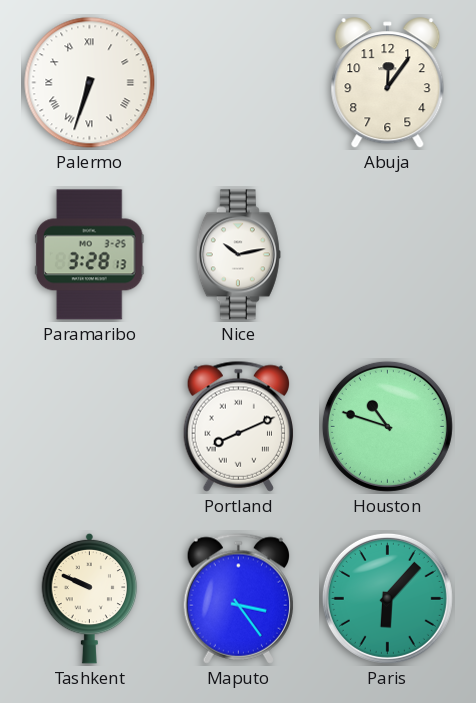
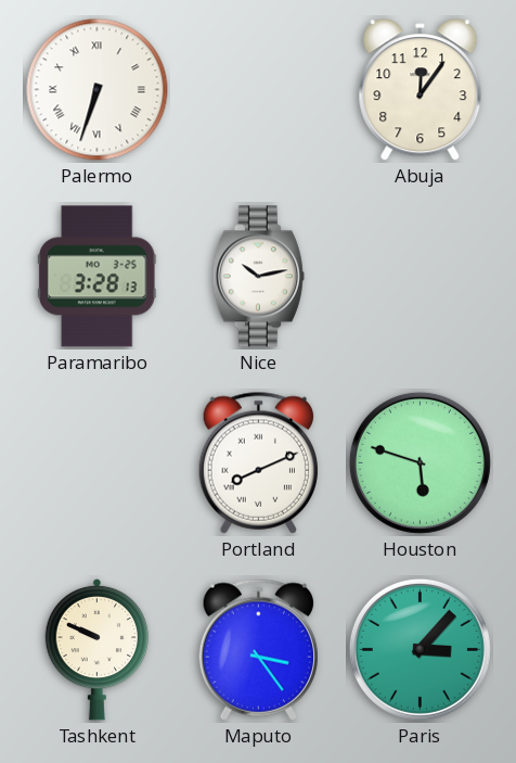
Houston: 10:48 -> 5:48
Paris: 6:07 -> 3:07
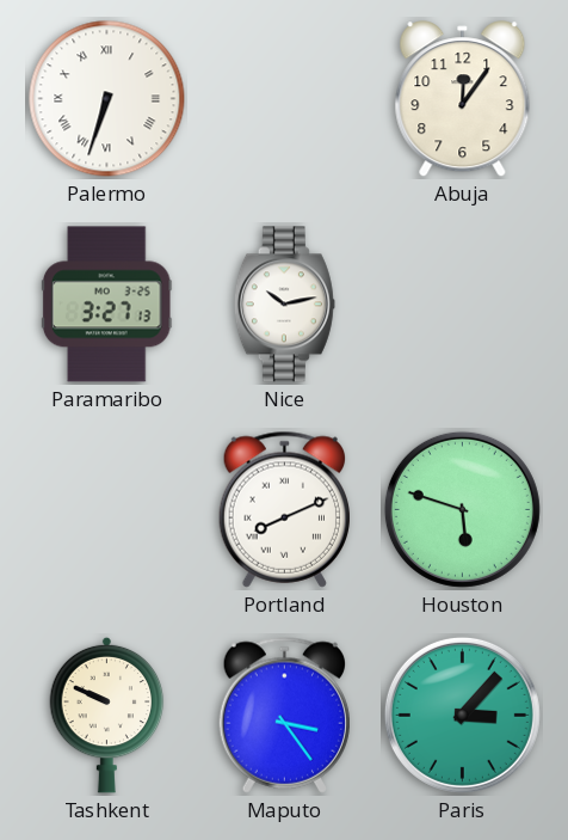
Paramaribo: 3:28 -> 3:27
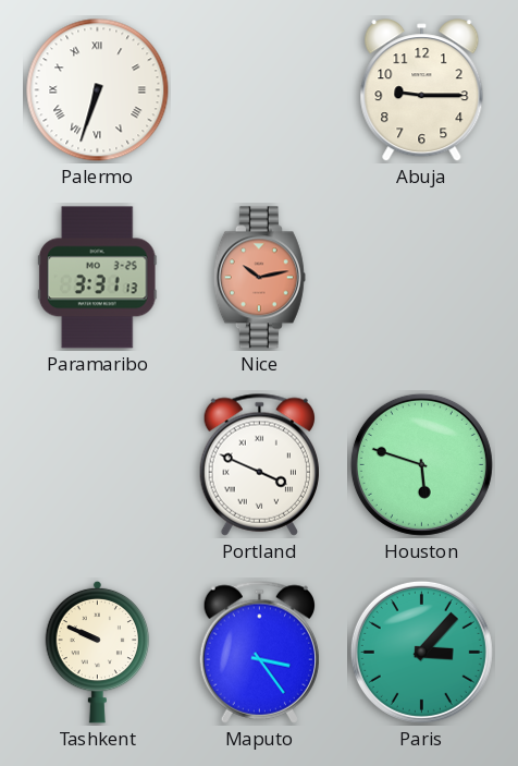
Abuja: 12:06 -> 9:15
Paramaribo: 3:27 -> 3:31
Nice dial: white -> salmon
Portland: 8:11 -> 3:49
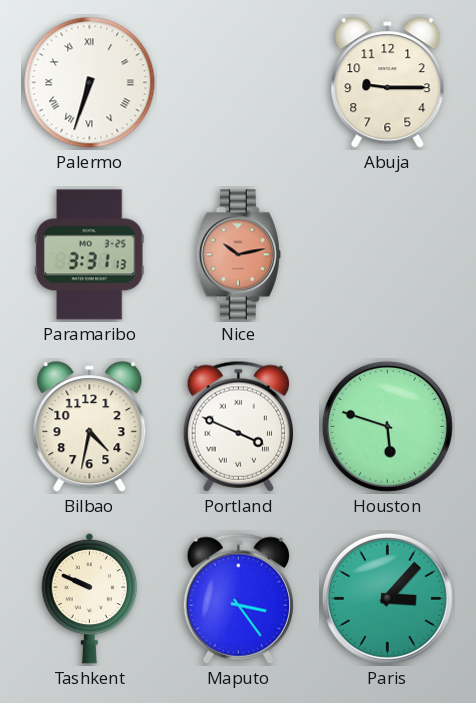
Bilbao: none -> 4:32
